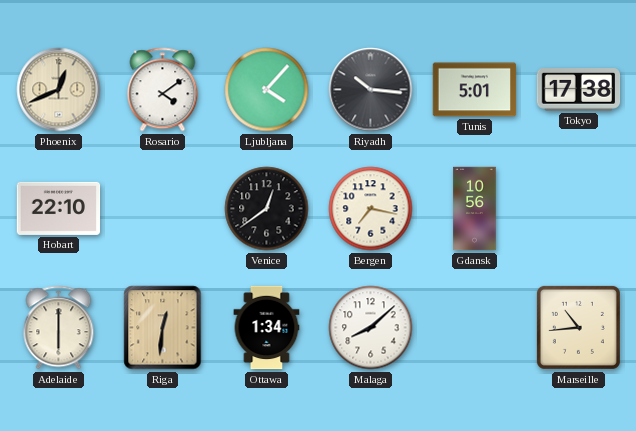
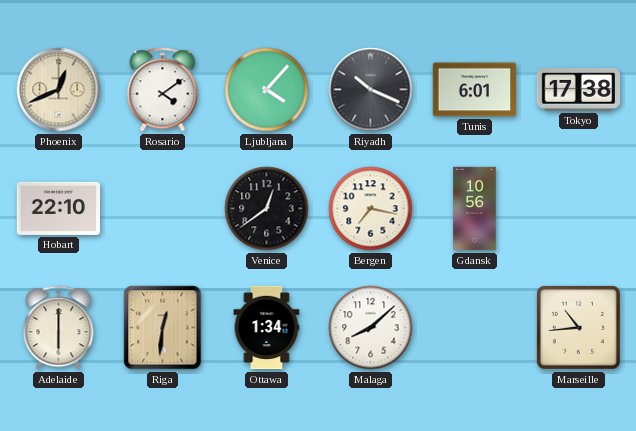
Riyadh: 10:16 -> 10:19
Tunis: 5:01 -> 6:01
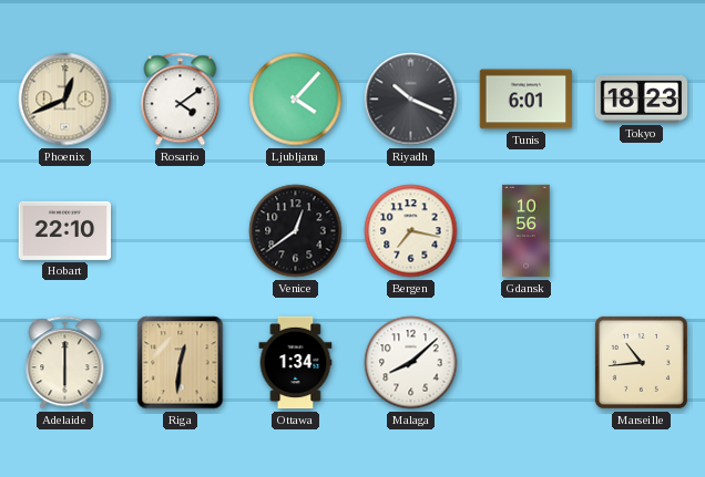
Tokyo: 17:38 -> 18:23
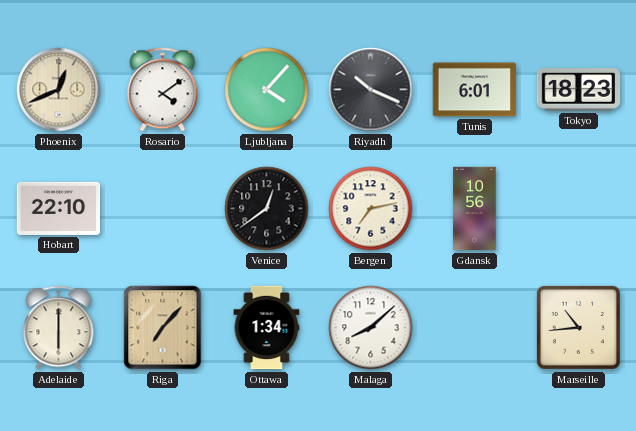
Bergen: 7:17 -> 7:13
Riga: 12:31 -> 7:07
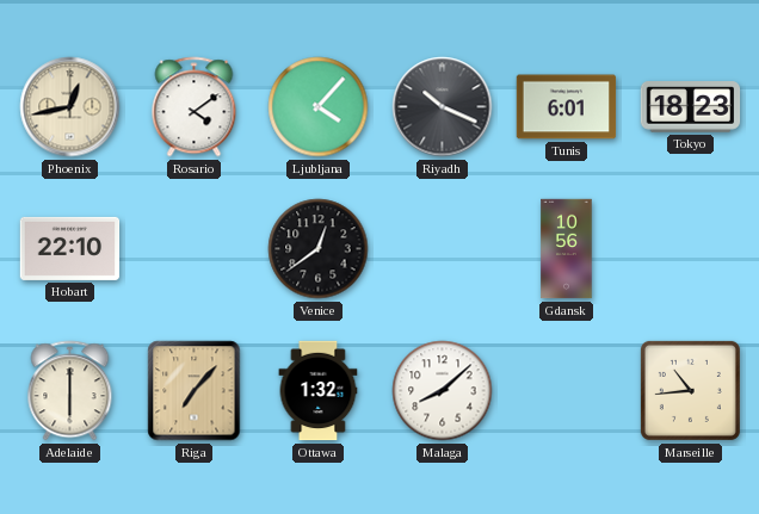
Phoenix: 12:41 -> 12:43
Bergen: 7:13 -> none
Ottawa: 1:34 -> 1:32
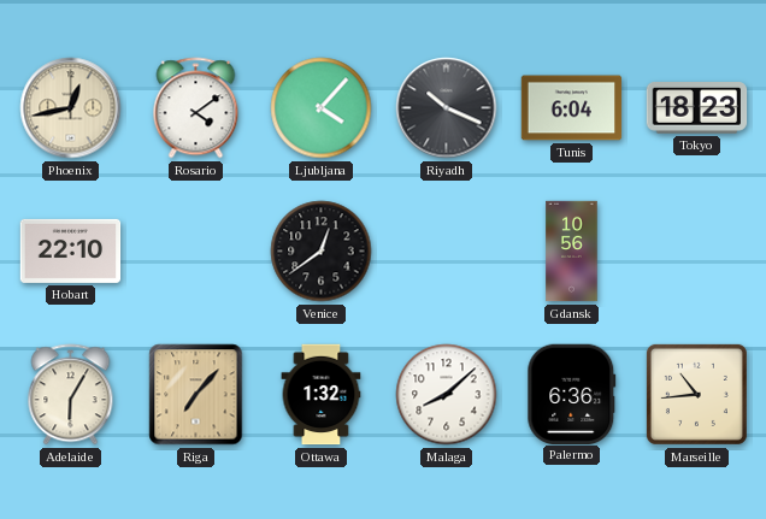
Tunis: 6:01 -> 6:04
Adelaide: 6:00 -> 6:05
Palermo: none -> 6:36
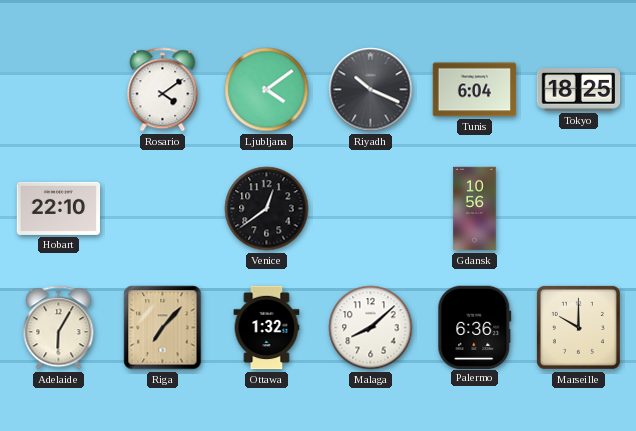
Phoenix: 12:43 -> none
Ljubljana: 4:07 -> 4:09
Tokyo: 18:23 -> 18:25
Marseille: 10:44 -> 10:00
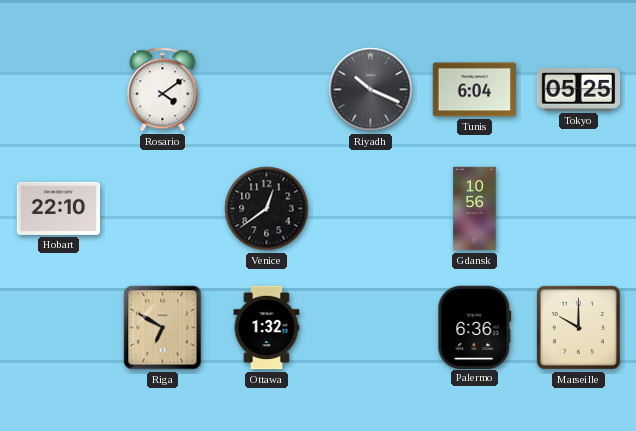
Ljubljana: 4:09 -> none
Tokyo: 18:25 -> 05:25
Adelaide: 6:05 -> none
Riga: 7:07 -> 6:50
Malaga: 8:08 -> none
